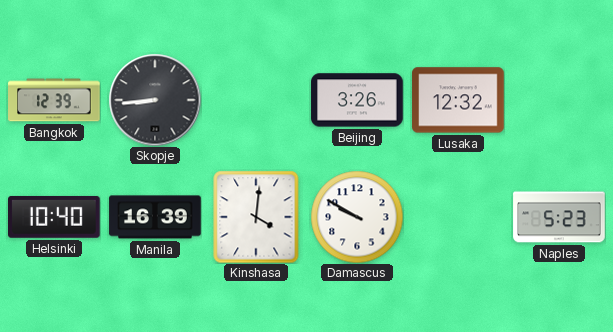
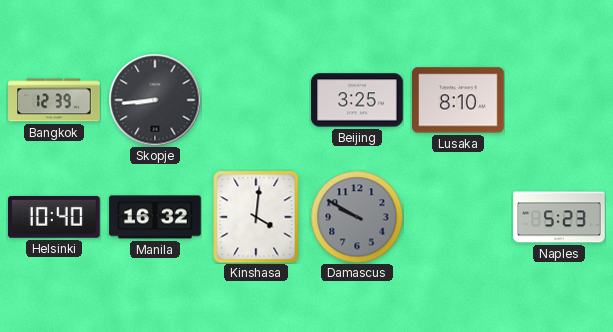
Beijing: 3:26 -> 3:25
Lusaka: 12:32 -> 8:10
Manila: 16:39 -> 16:32
Damascus dial: white -> grey
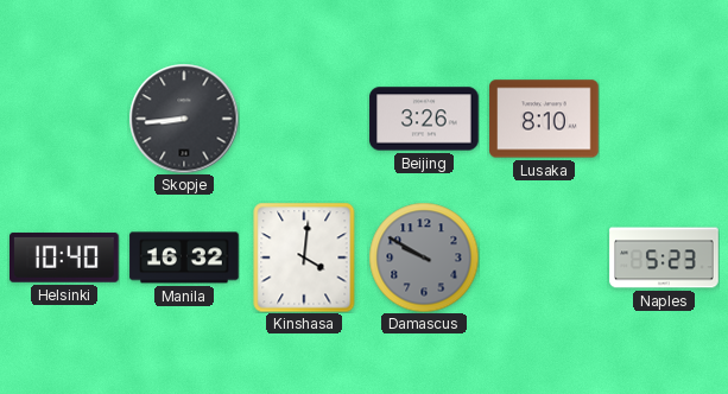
Bangkok: 12:39 -> none
Beijing: 3:25 -> 3:26
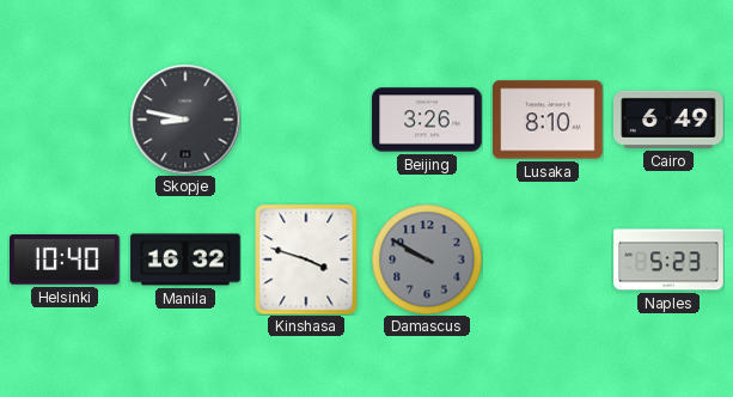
Skopje: 8:44 -> 8:47
Cairo: none -> 6:49
Kinshasa: 4:01 -> 3:48
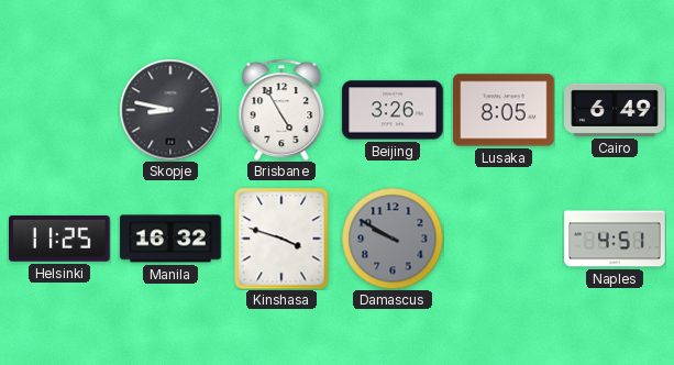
Brisbane: none -> 4:55
Lusaka: 8:10 -> 8:05
Helsinki: 10:40 -> 11:25
Naples: 5:23 -> 4:51
